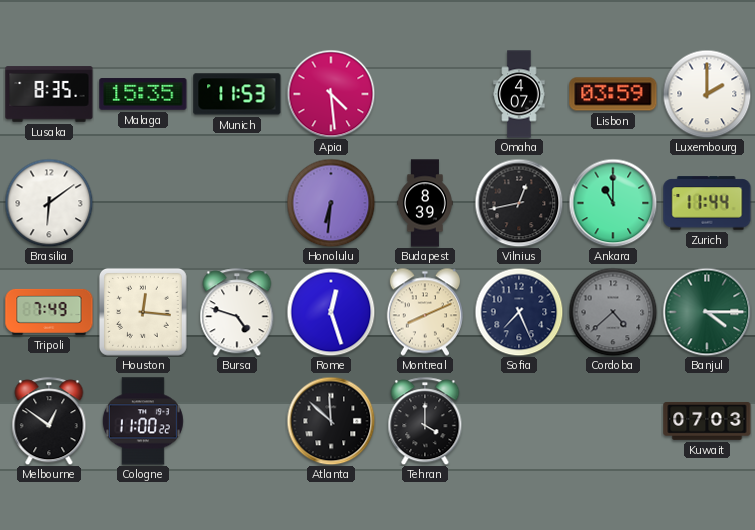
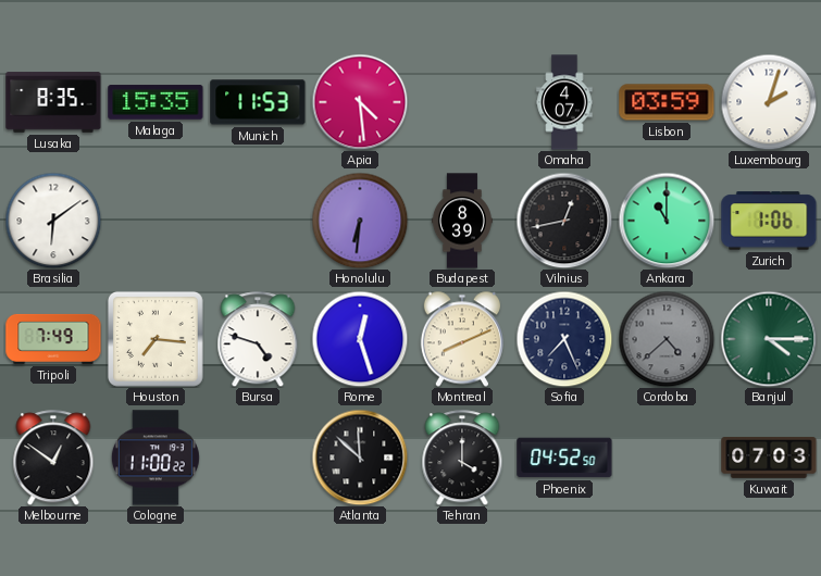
Luxembourg: 2:00 -> 2:03
Zurich: 11:44 -> 1:06
Houston: 12:16 -> 7:16
Phoenix: none -> 04:52
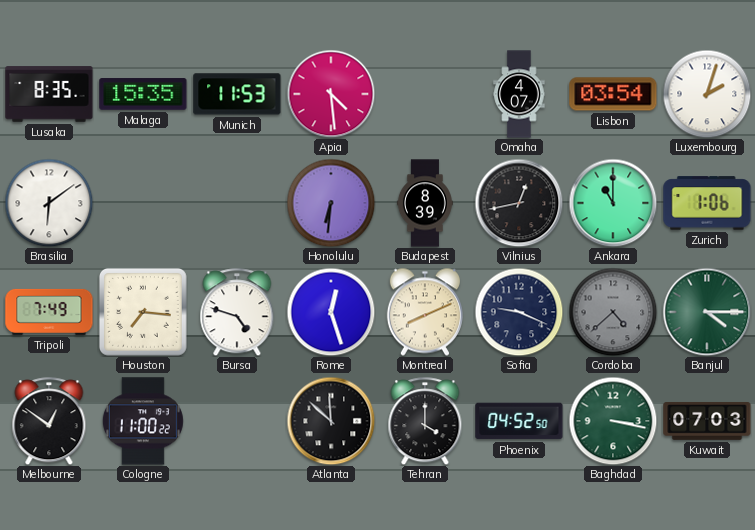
Lisbon: 03:59 -> 03:54
Sofia: 7:26 -> 9:19
Baghdad: none -> 3:17
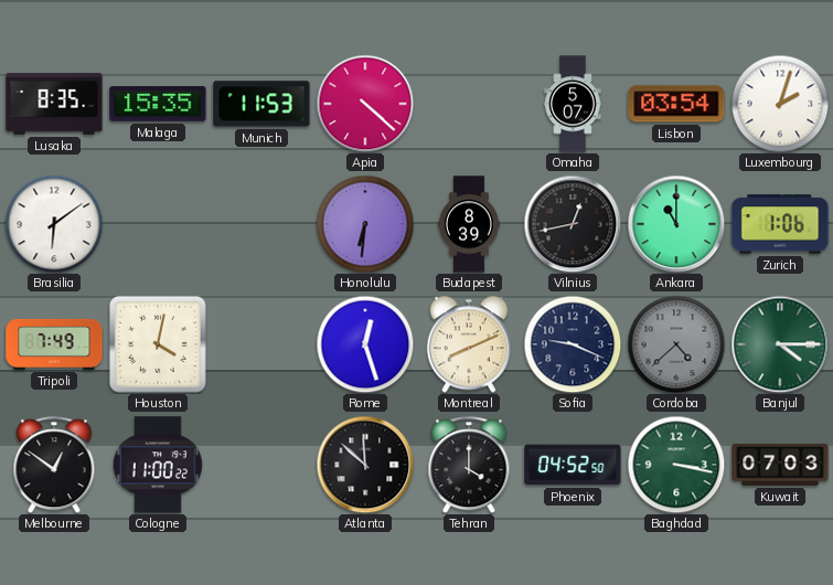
Apia: 4:29 -> 4:22
Omaha: 4:07 -> 5:07
Houston: 7:16 -> 4:02
Bursa: 4:48 -> none
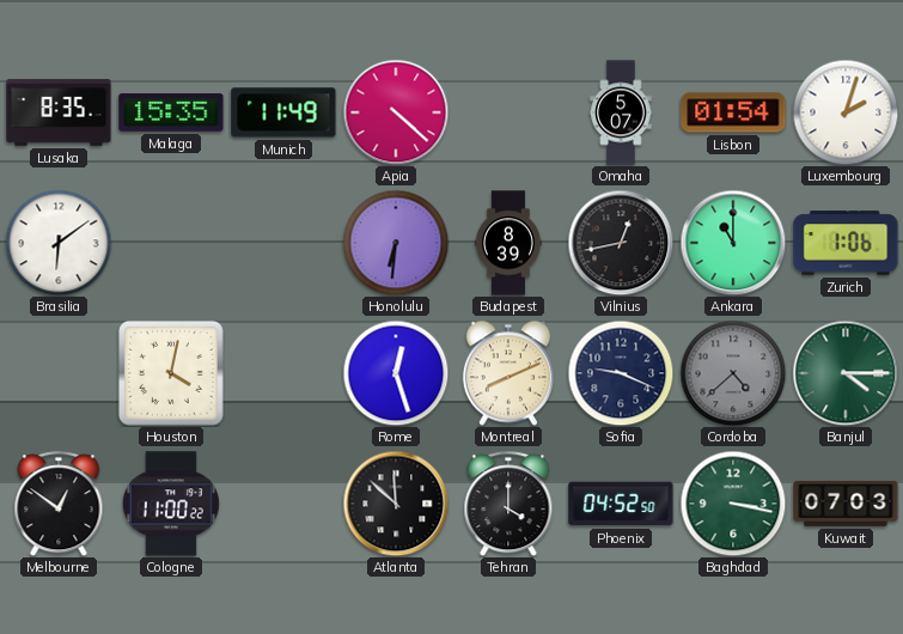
Munich: 11:53 -> 11:49
Lisbon: 03:54 -> 01:54
Tripoli: 7:49 -> none
